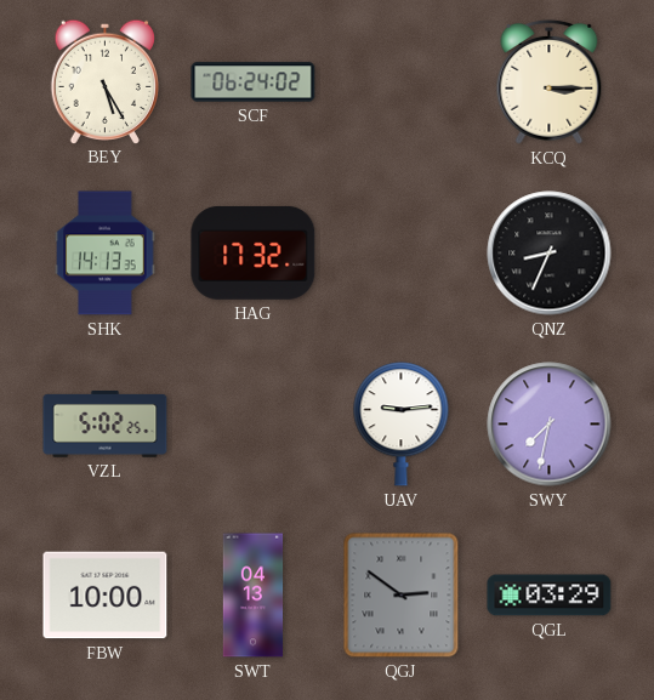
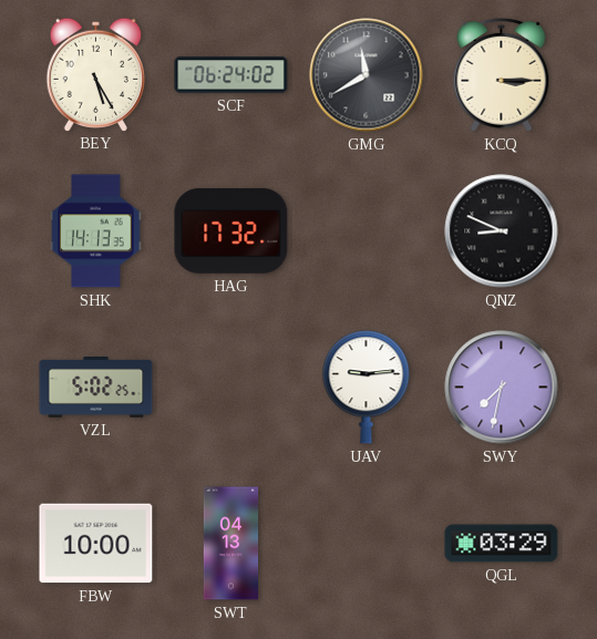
GMG: none -> 11:40
QNZ: 8:34 -> 8:49
QGJ: 2:51 -> none
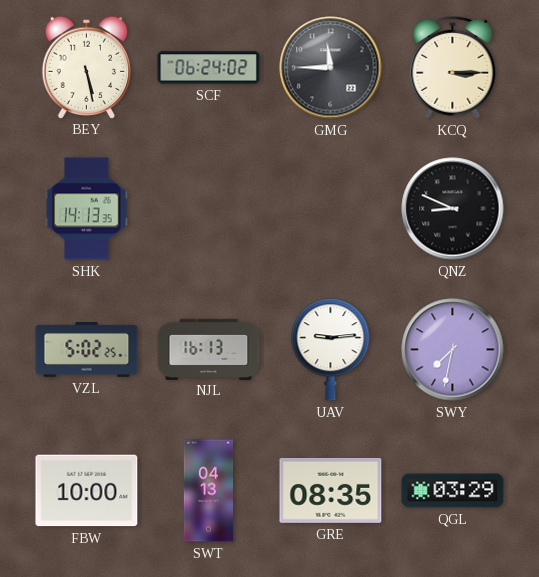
BEY: 5:25 -> 5:28
GMG: 11:40 -> 11:45
HAG: 17:32 -> none
NJL: none -> 16:13
GRE: none -> 08:35
